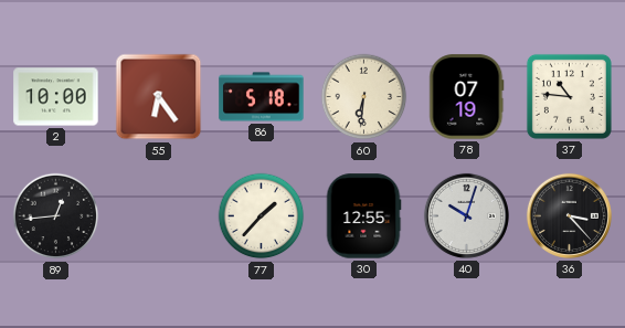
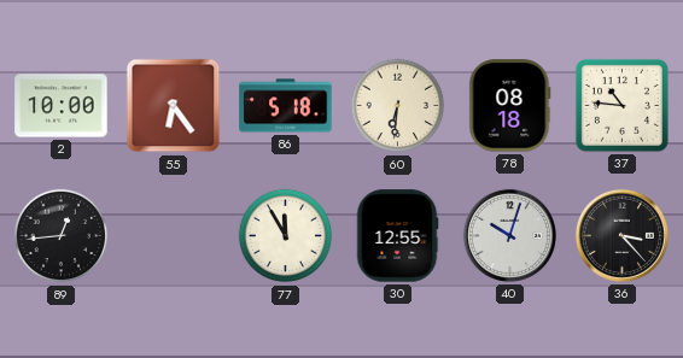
78: 07:19 -> 08:18
77: 1:37 -> 11:55
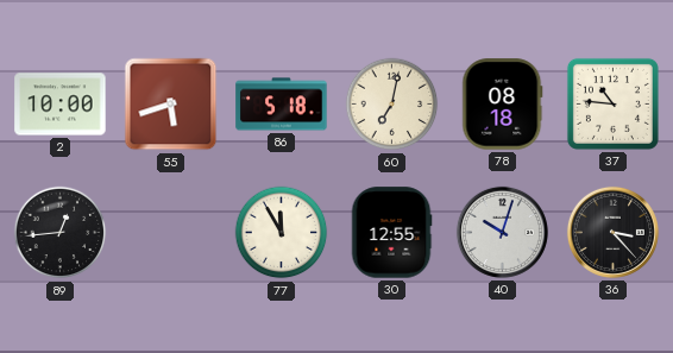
55: 6:24 -> 5:42
60: 6:31 -> 7:02
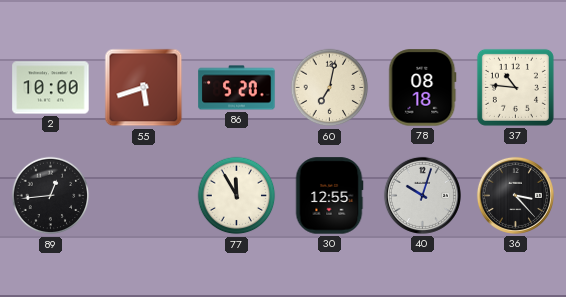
86: 5:18 -> 5:20
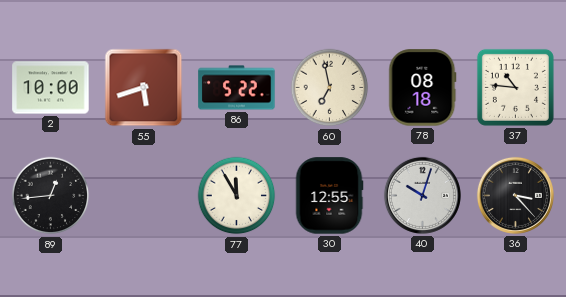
86: 5:20 -> 5:22
60: 7:02 -> 6:58
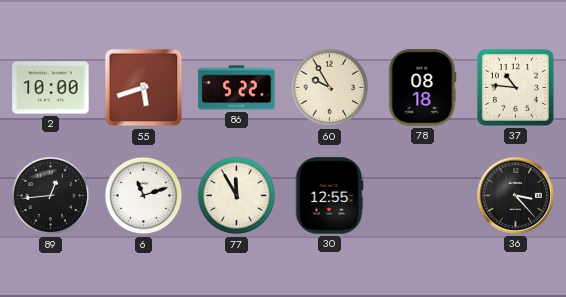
60: 6:58 -> 9:55
6: none -> 11:12
40: 10:03 -> none
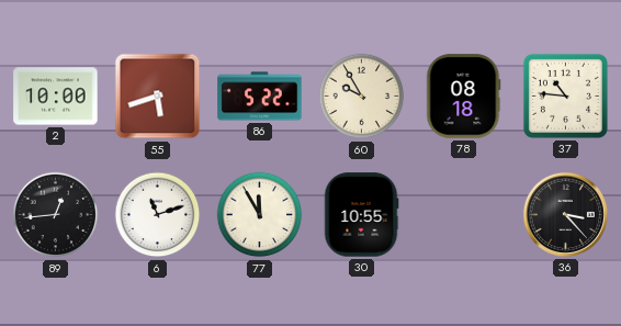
30: 12:55 -> 10:55
